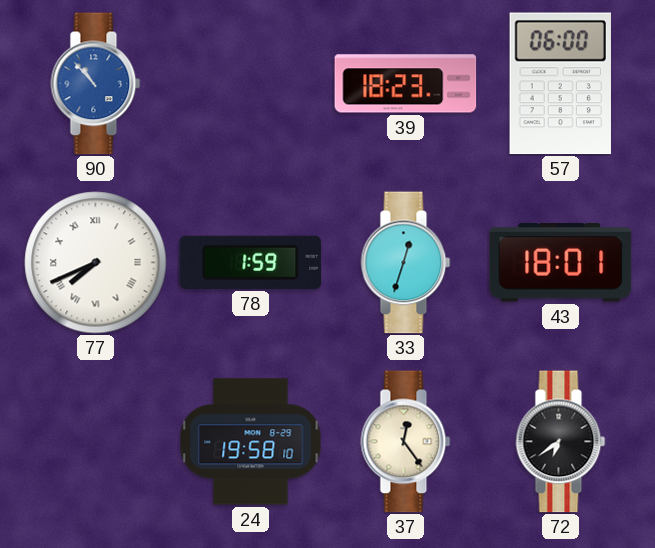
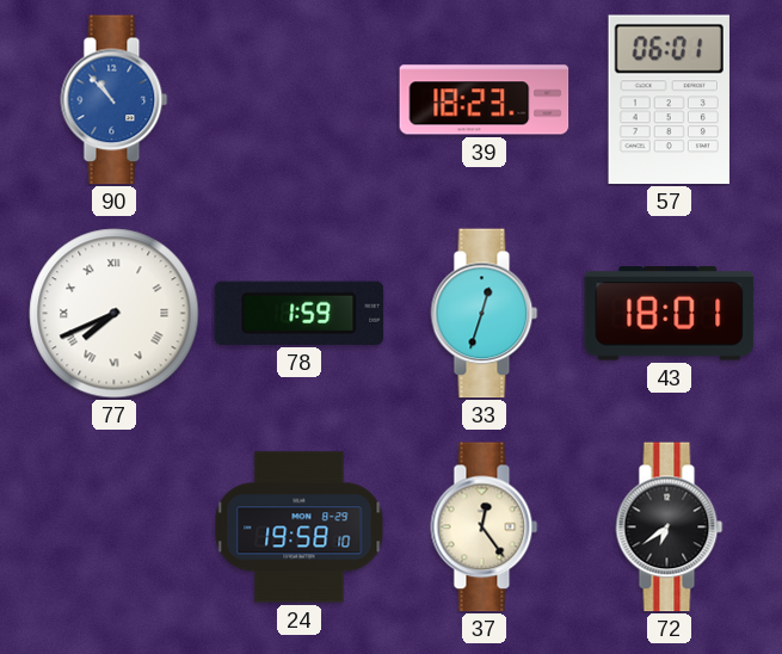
57: 06:00 -> 06:01
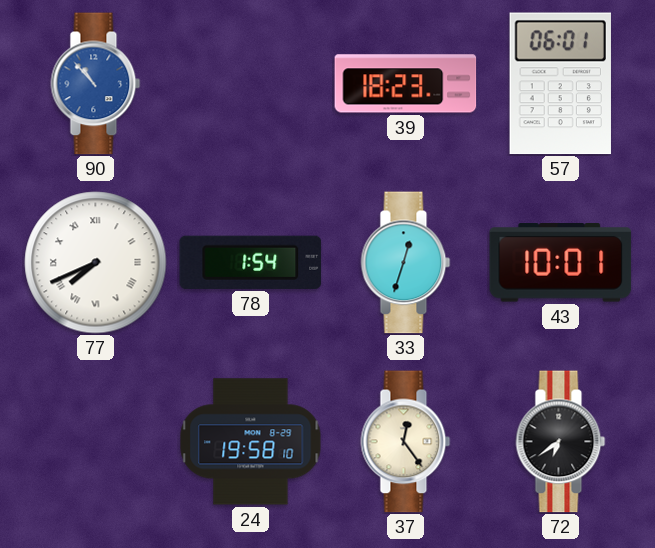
78: 1:59 -> 1:54
43: 18:01 -> 10:01
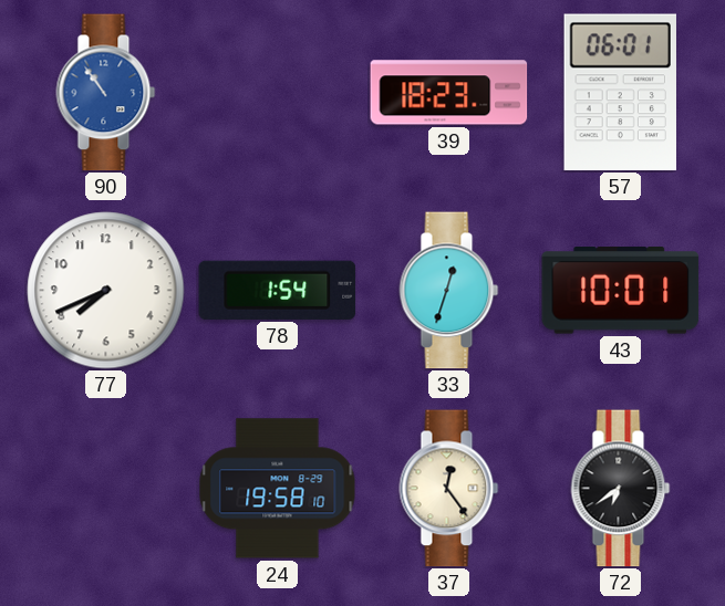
90: 10:53 -> 10:54
77 numerals: Roman -> Arabic
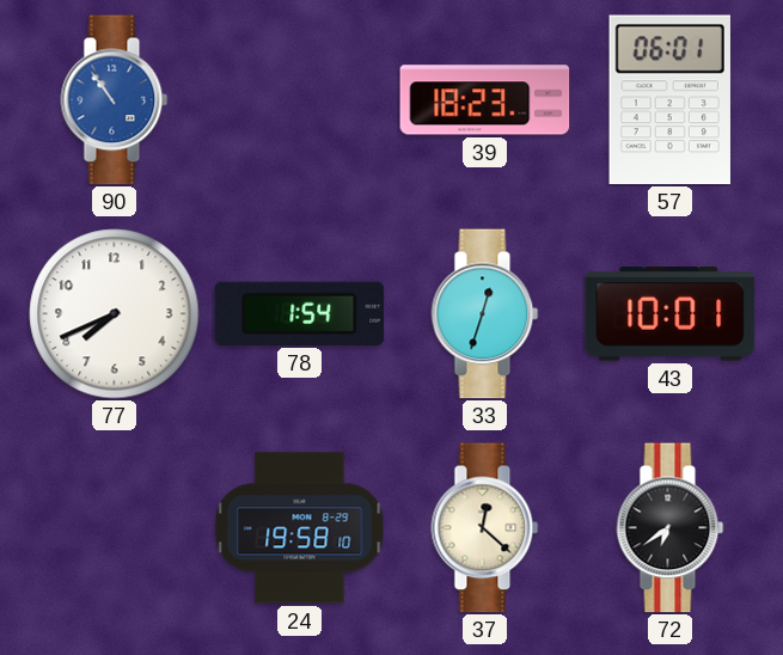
37: 12:24 -> 12:22
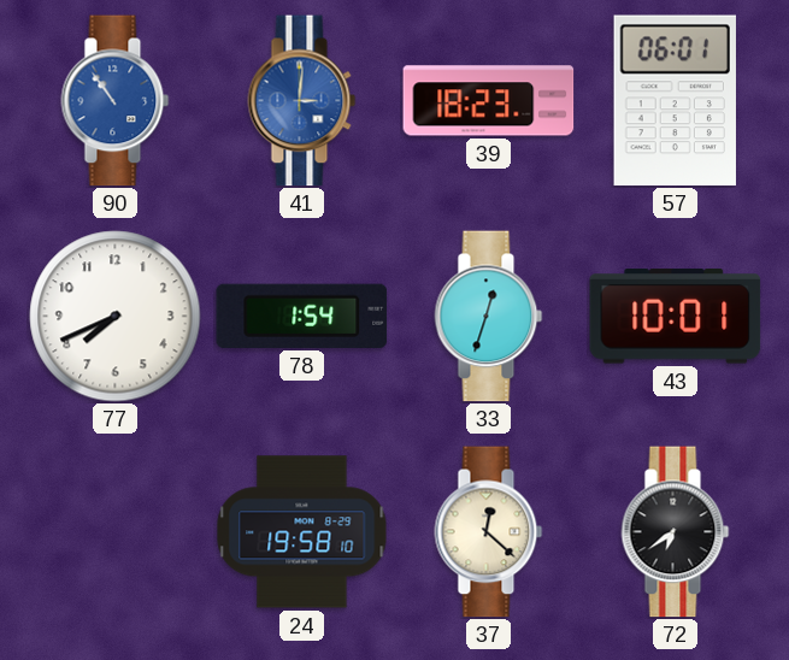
41: none -> 3:01
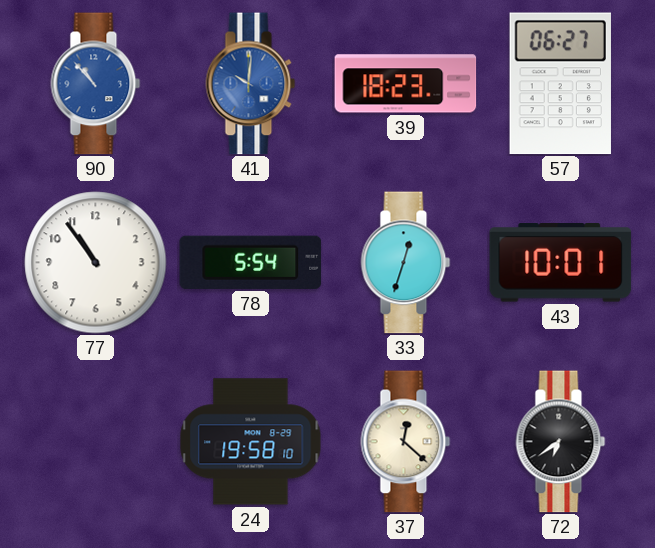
90: 10:54 -> 10:53
41: 3:01 -> 10:01
57: 06:01 -> 06:27
77: 7:41 -> 10:54
78: 1:54 -> 5:54
